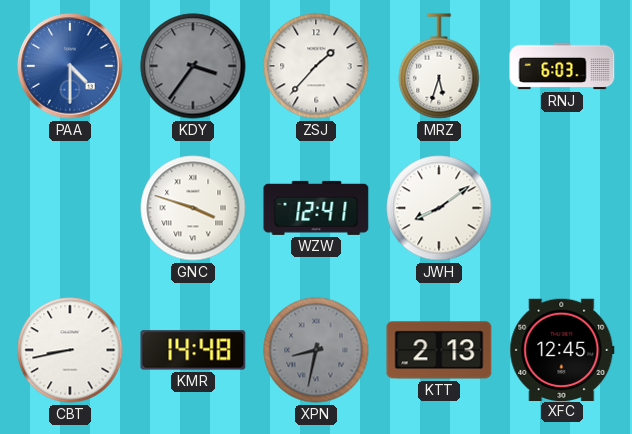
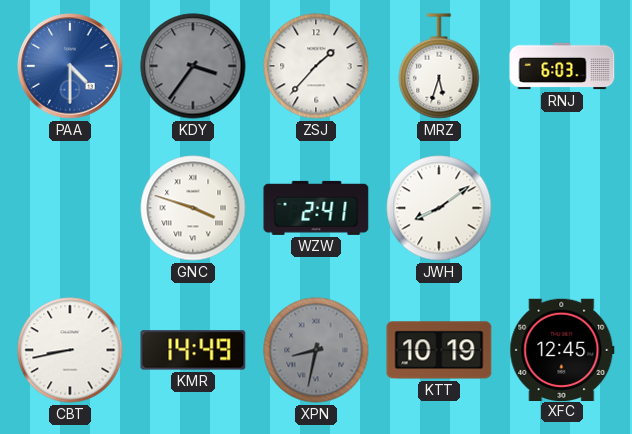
WZW: 12:41 -> 2:41
KMR: 14:48 -> 14:49
KTT: 2:13 -> 10:19
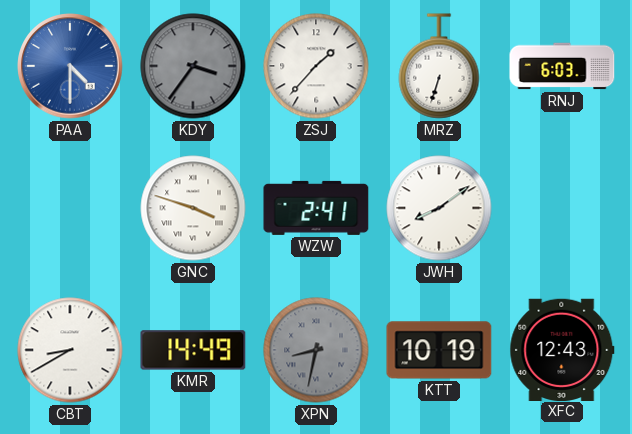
MRZ: 5:33 -> 6:33
CBT: 8:43 -> 8:40
XFC: 12:45 -> 12:43
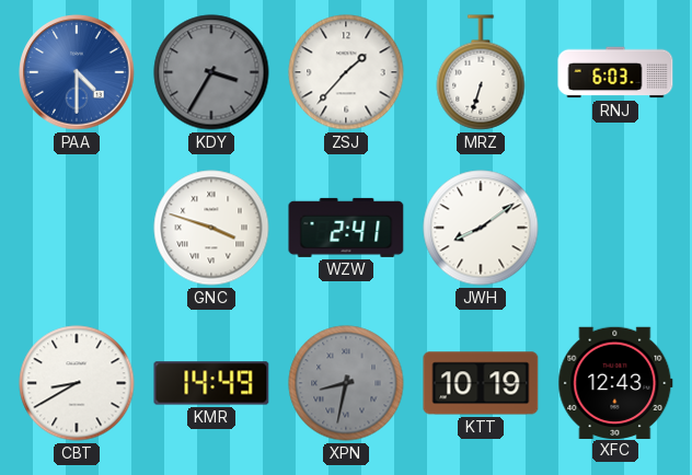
KDY: 3:36 -> 3:35
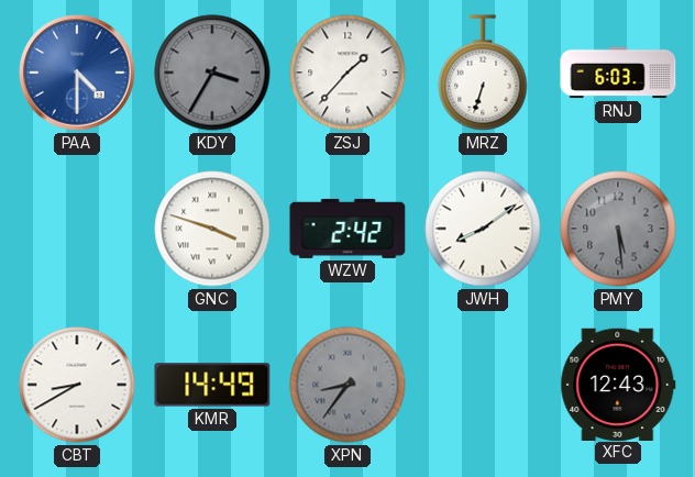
WZW: 2:41 -> 2:42
PMY: none -> 5:29
XPN: 8:32 -> 8:36
KTT: 10:19 -> none
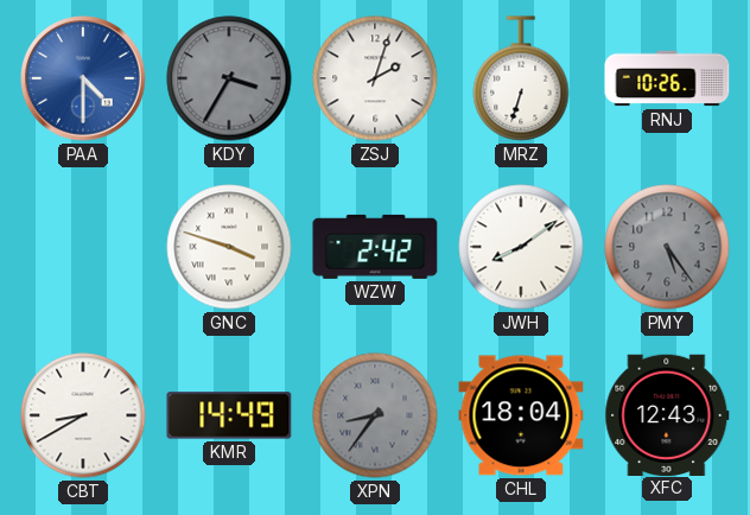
ZSJ: 1:37 -> 2:03
RNJ: 6:03 -> 10:26
PMY: 5:29 -> 5:24
CHL: none -> 18:04
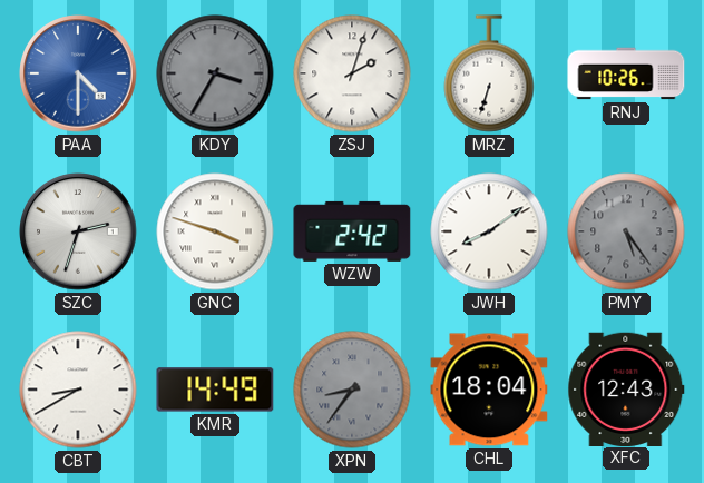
SZC: none -> 2:33
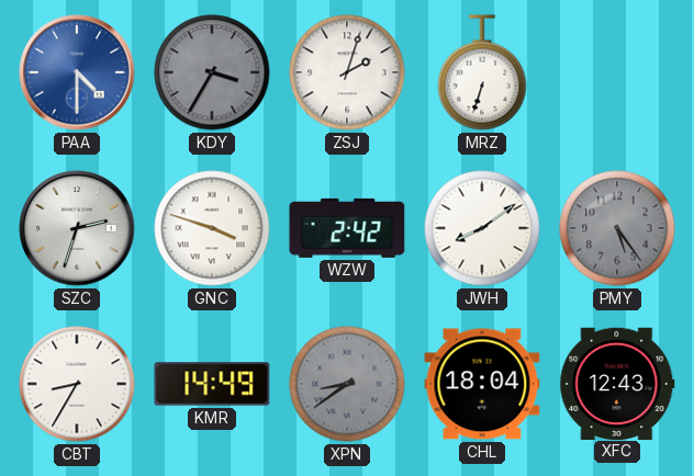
RNJ: 10:26 -> none
CBT: 8:40 -> 8:35
XPN: 8:36 -> 8:39
